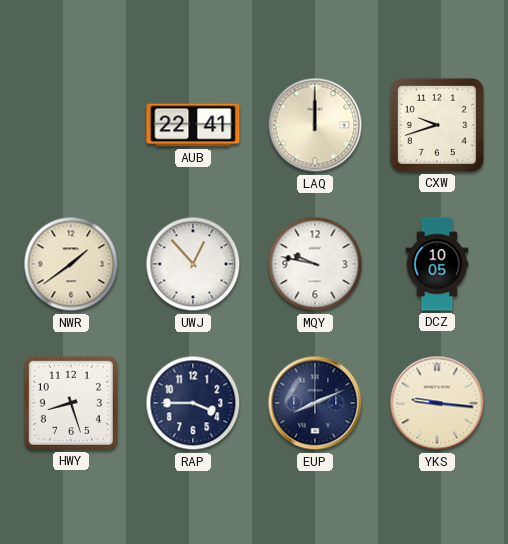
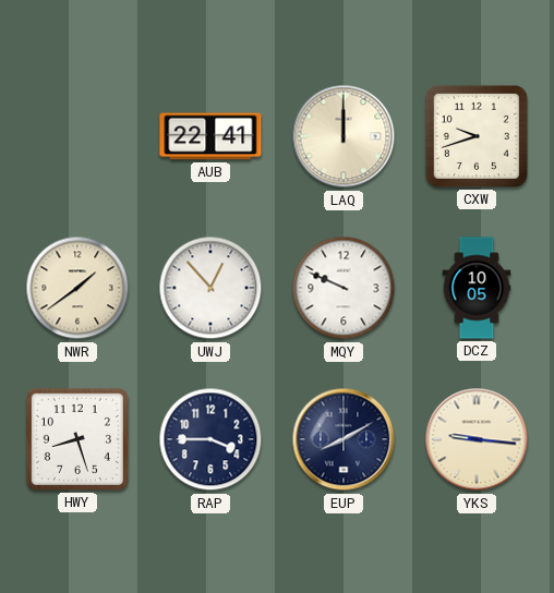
MQY: 9:47 -> 9:49
EUP: 8:11 -> 8:10
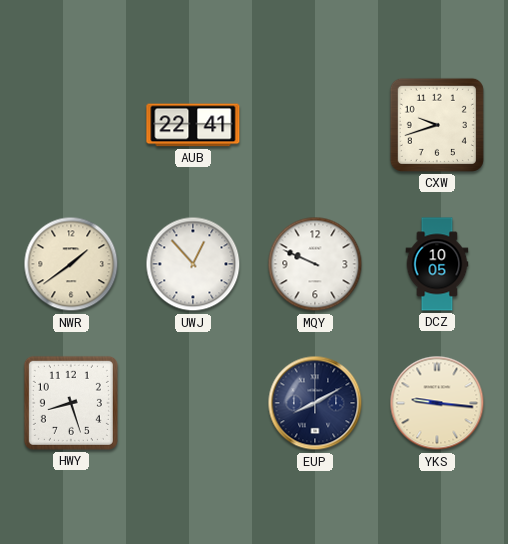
LAQ: 12:00 -> none
RAP: 3:45 -> none
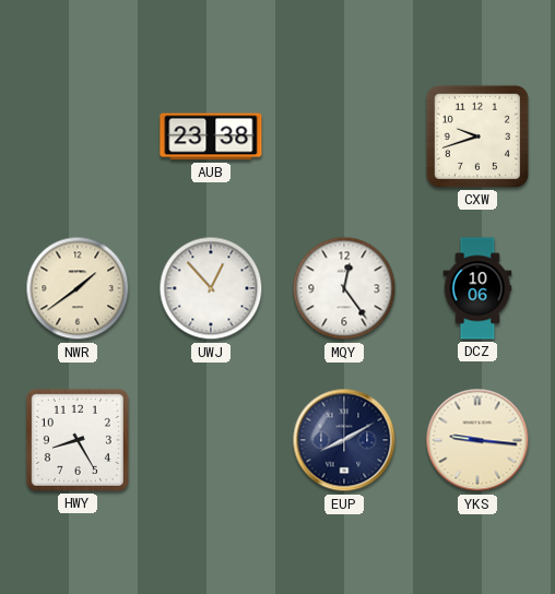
AUB: 22:41 -> 23:38
MQY: 9:49 -> 12:24
DCZ: 10:05 -> 10:06
HWY: 8:27 -> 8:25
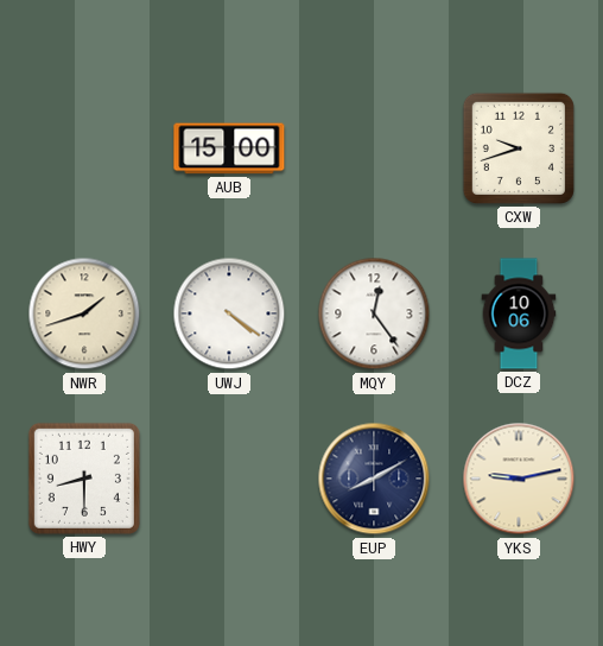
AUB: 23:38 -> 15:00
NWR: 1:39 -> 1:42
UWJ: 12:53 -> 4:21
HWY: 8:25 -> 8:30
YKS: 9:16 -> 9:13
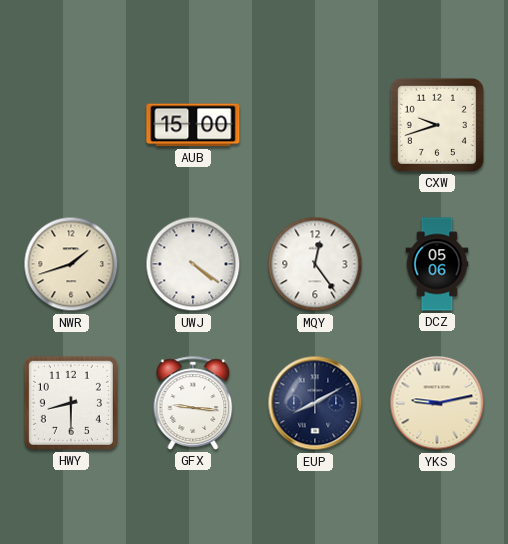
DCZ: 10:06 -> 05:06
GFX: none -> 9:16
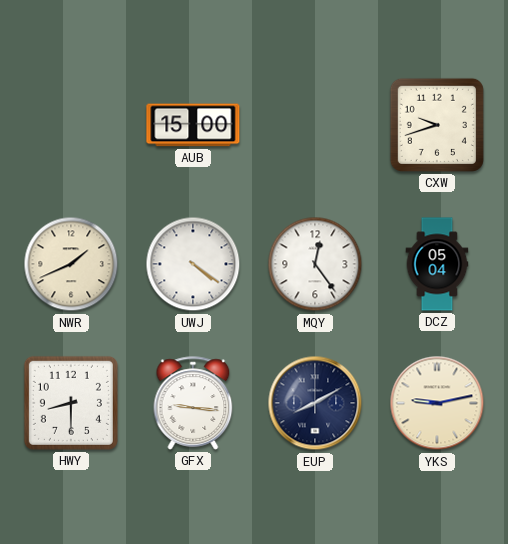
NWR: 1:42 -> 1:41
DCZ: 05:06 -> 05:04
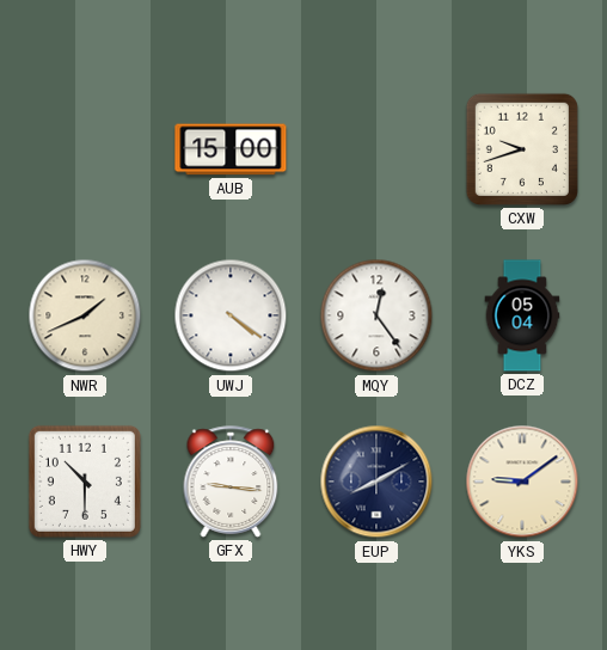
HWY: 8:30 -> 10:30
YKS: 9:13 -> 9:09
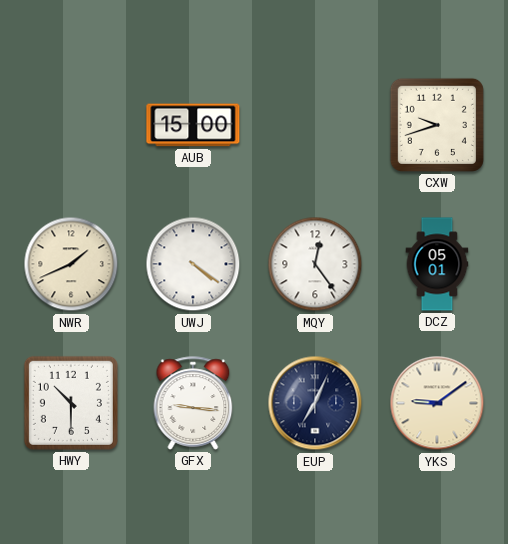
DCZ: 05:04 -> 05:01
EUP: 8:10 -> 7:04
